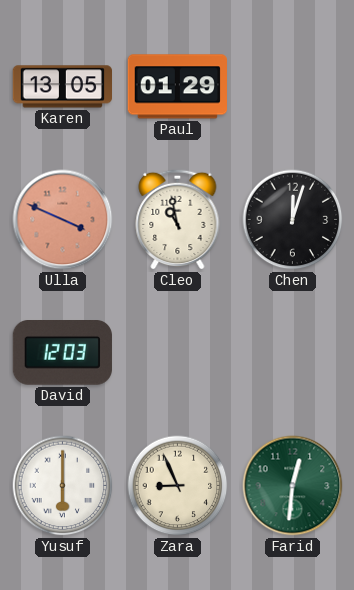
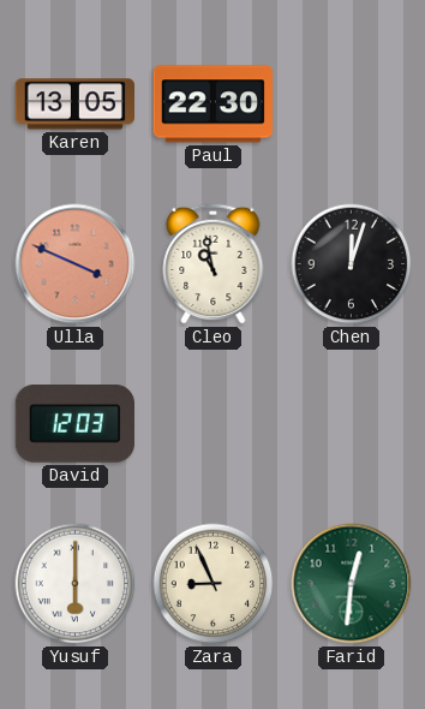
Paul: 01:29 -> 22:30
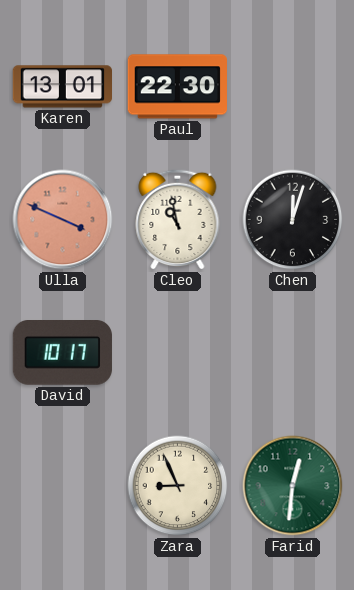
Karen: 13:05 -> 13:01
David: 12:03 -> 10:17
Yusuf: 6:00 -> none
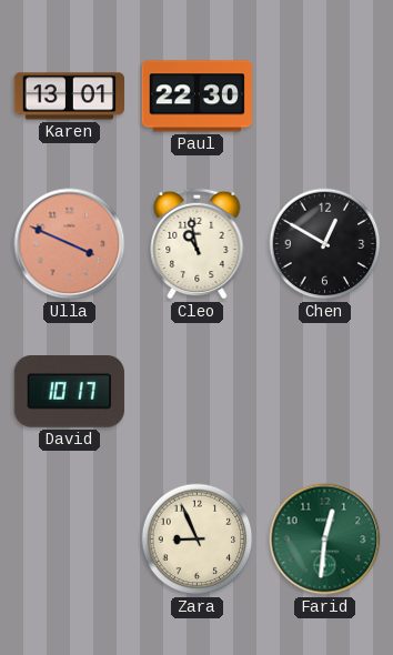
Chen: 12:03 -> 12:50
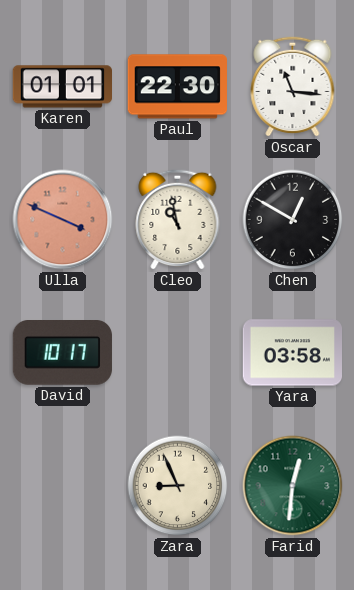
Karen: 13:01 -> 01:01
Oscar: none -> 11:16
Yara: none -> 03:58
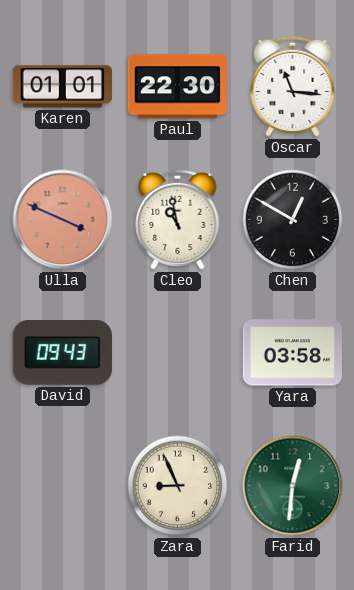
David: 10:17 -> 09:43
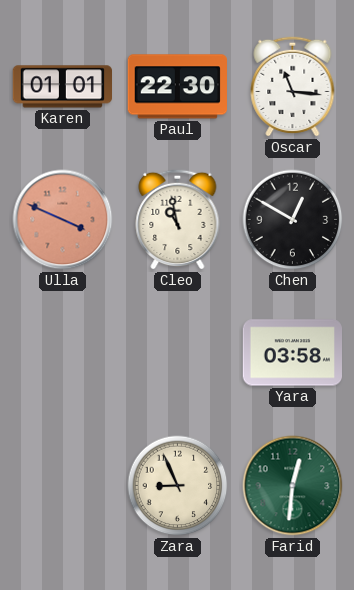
David: 09:43 -> none
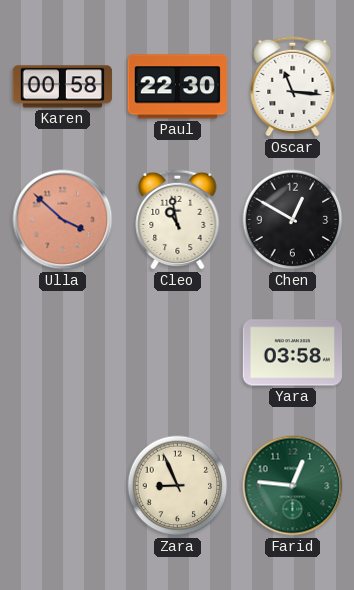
Karen: 01:01 -> 00:58
Ulla: 3:49 -> 3:52
Farid: 12:31 -> 12:46
